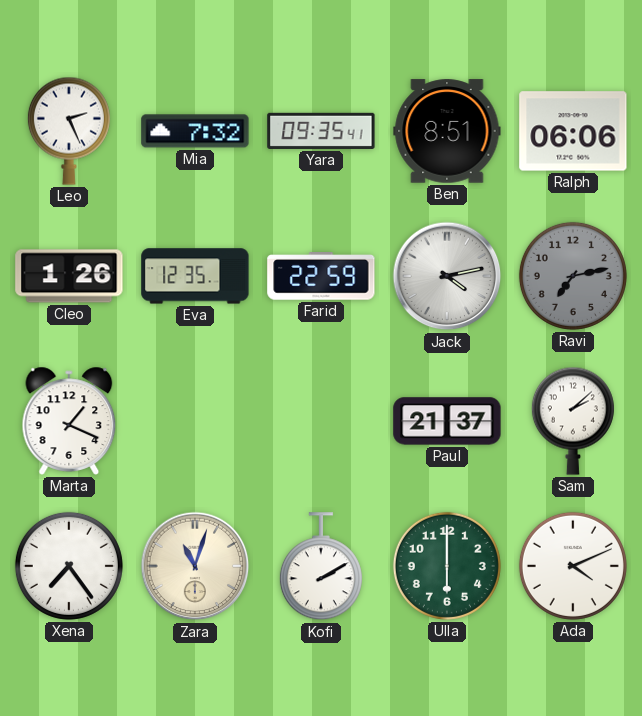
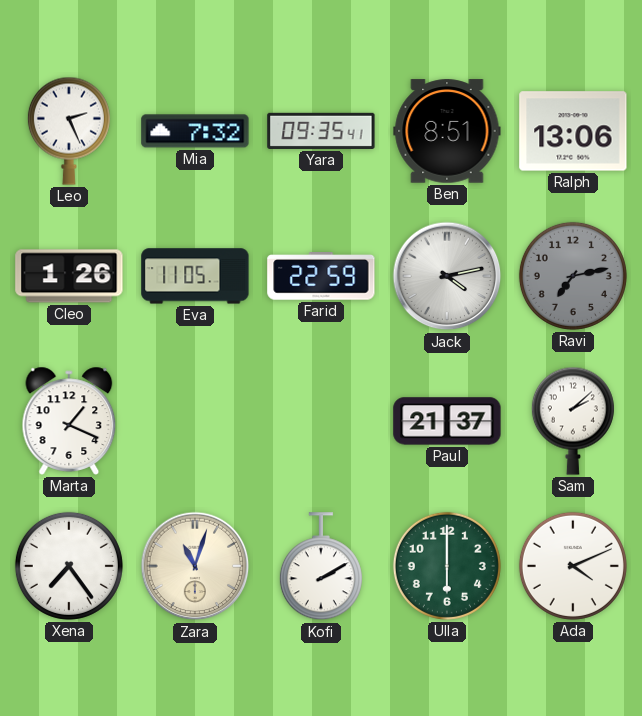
Ralph: 06:06 -> 13:06
Eva: 12:35 -> 11:05
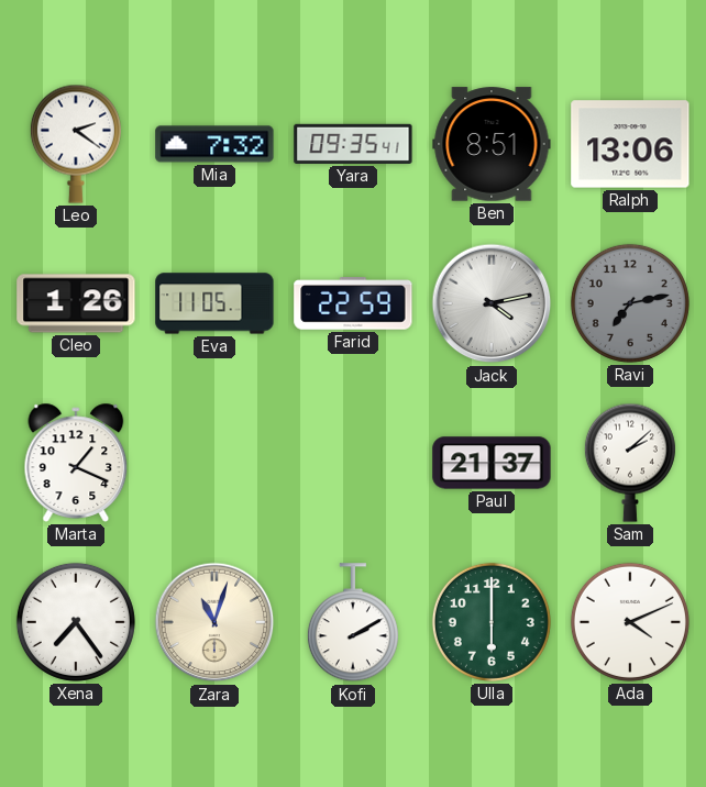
Leo: 2:26 -> 2:21
